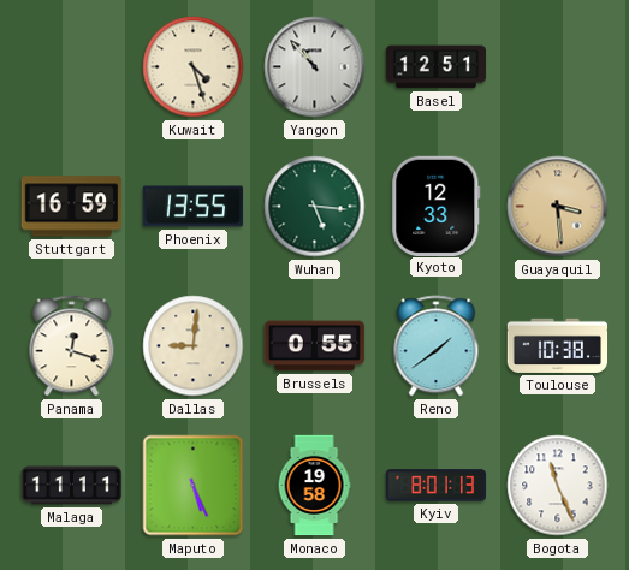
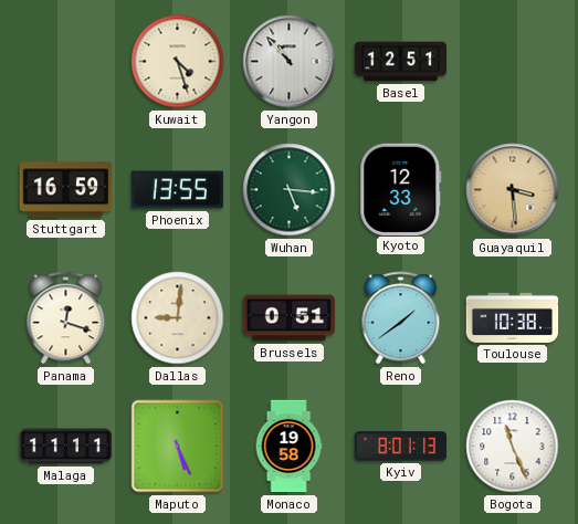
Brussels: 0:55 -> 0:51
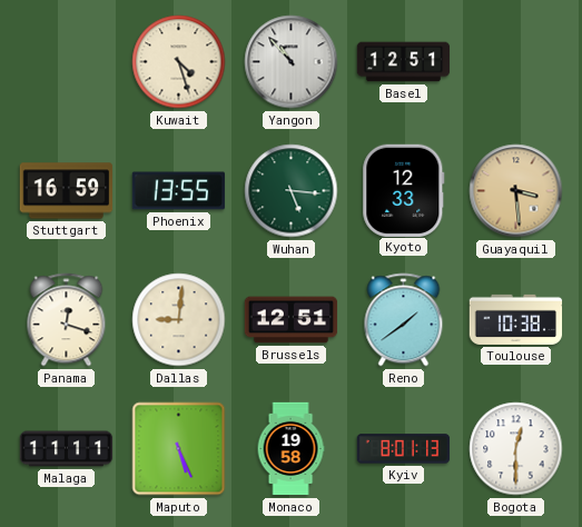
Brussels: 0:51 -> 12:51
Bogota: 11:26 -> 12:30
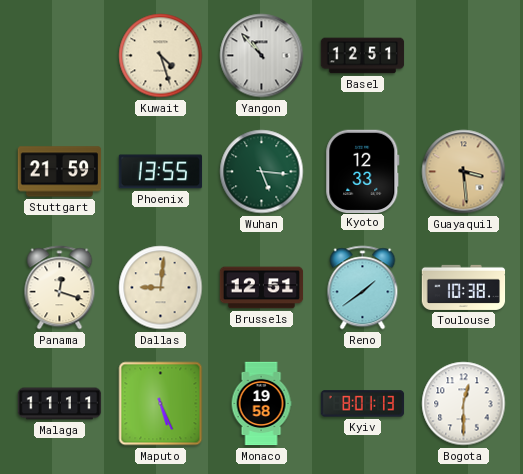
Stuttgart: 16:59 -> 21:59
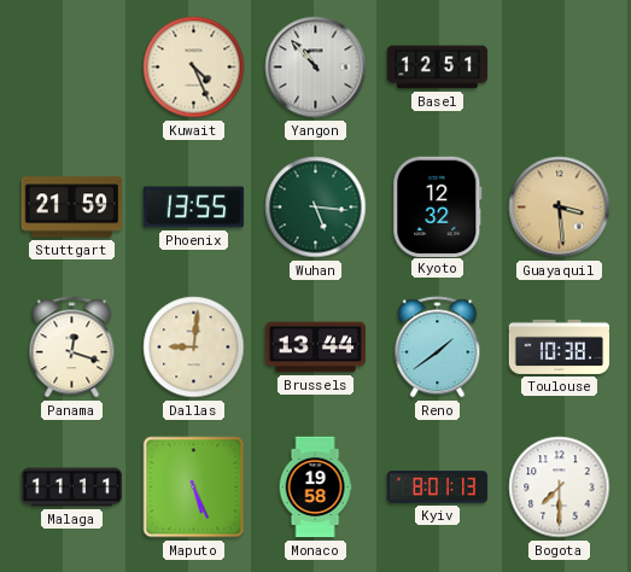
Kuwait: 4:27 -> 4:26
Kyoto: 12:33 -> 12:32
Brussels: 12:51 -> 13:44
Bogota: 12:30 -> 7:30
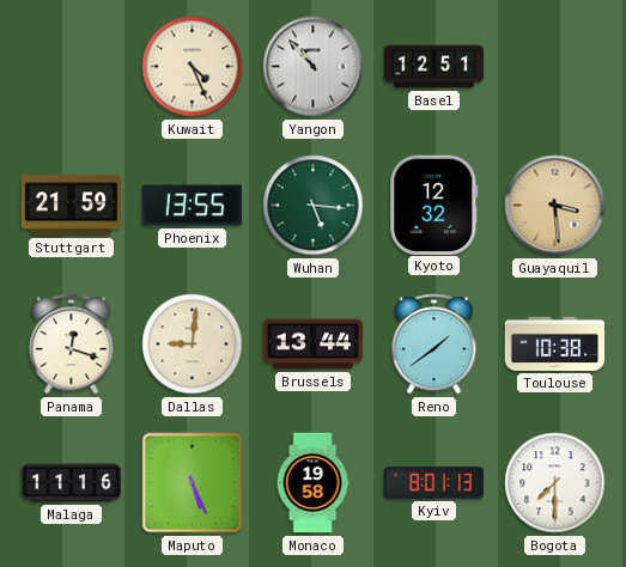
Malaga: 11:11 -> 11:16
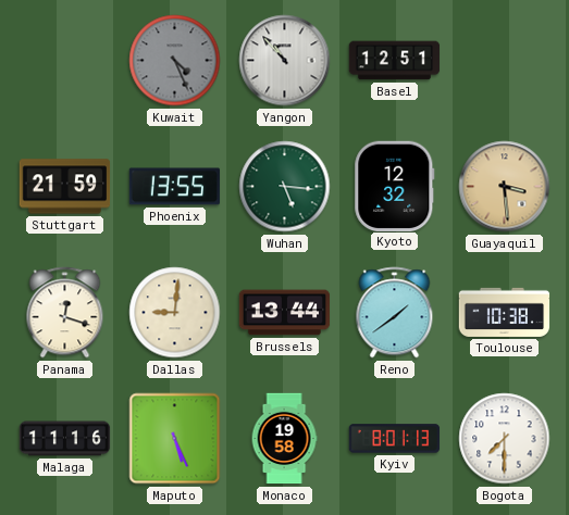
Kuwait dial: cream -> grey
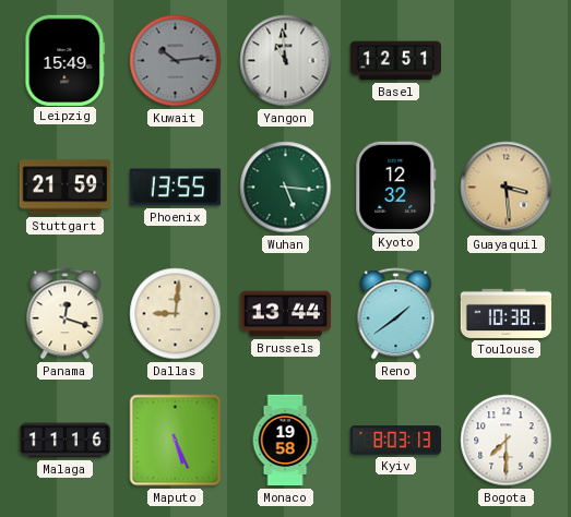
Leipzig: none -> 15:49
Kuwait: 4:26 -> 10:14
Yangon: 10:53 -> 10:59
Kyiv: 8:01 -> 8:03
